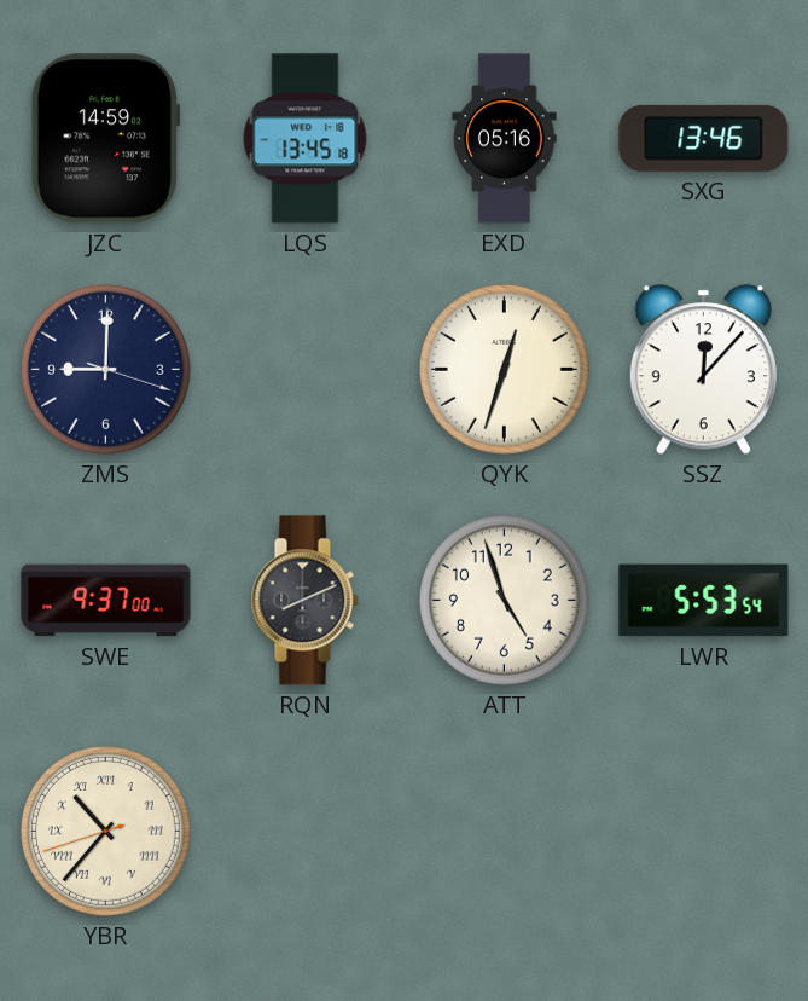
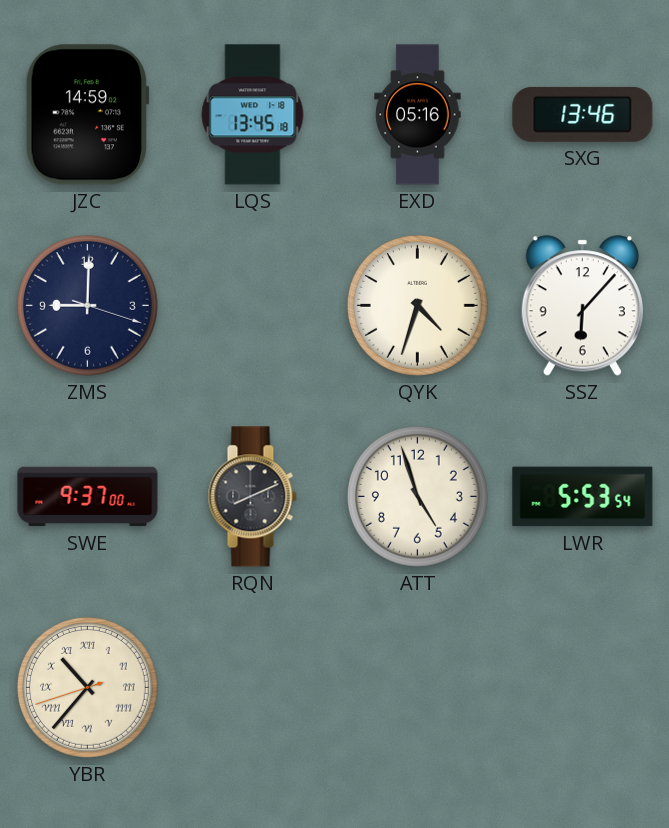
QYK: 12:33 -> 4:33
SSZ: 12:07 -> 6:07
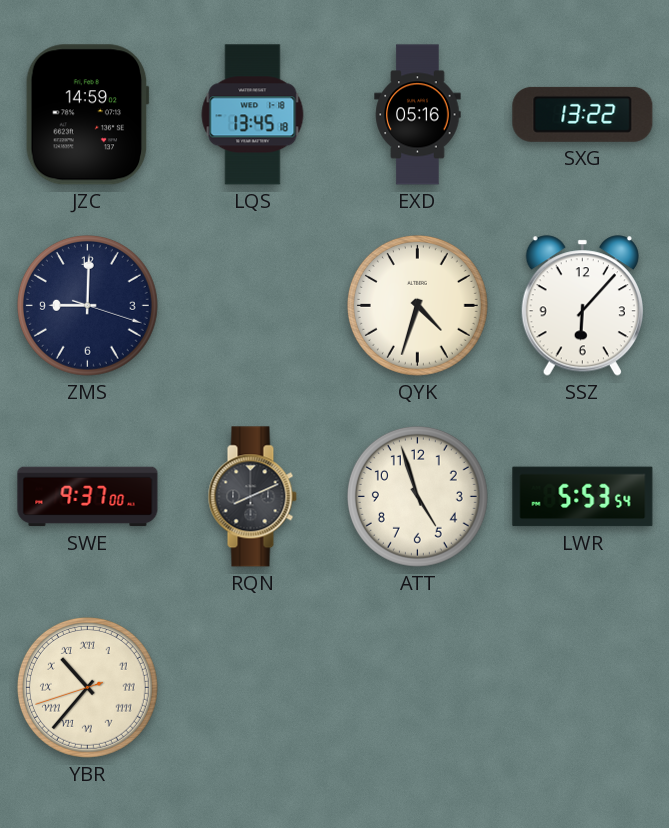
SXG: 13:46 -> 13:22
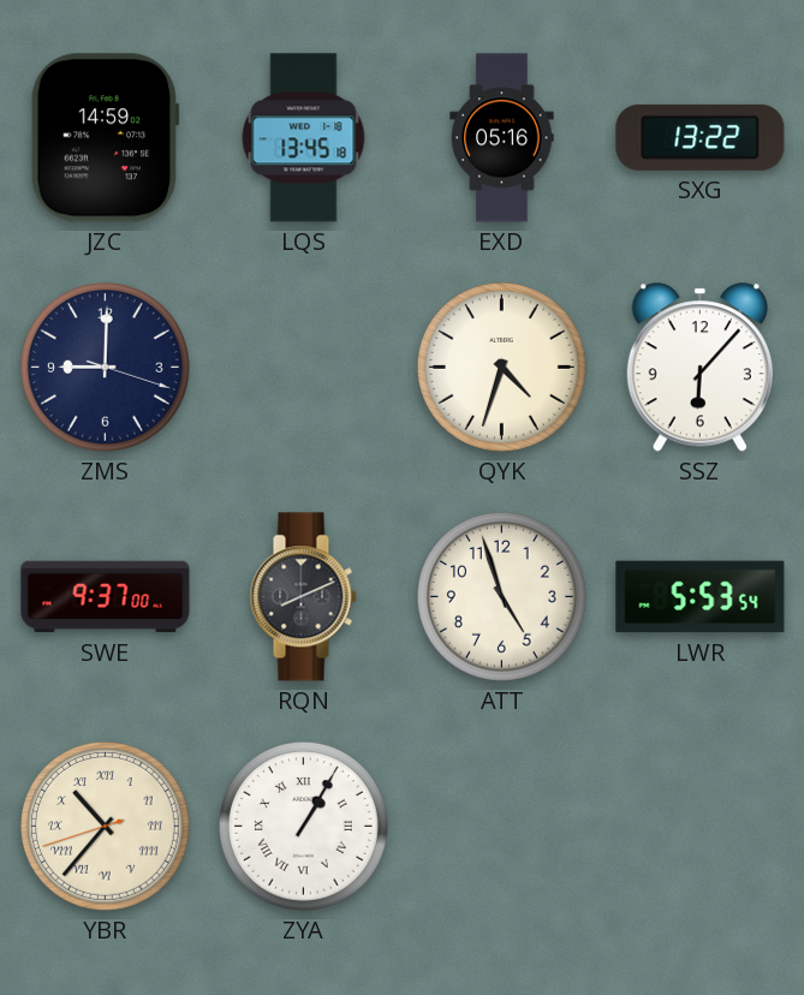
ZYA: none -> 1:05
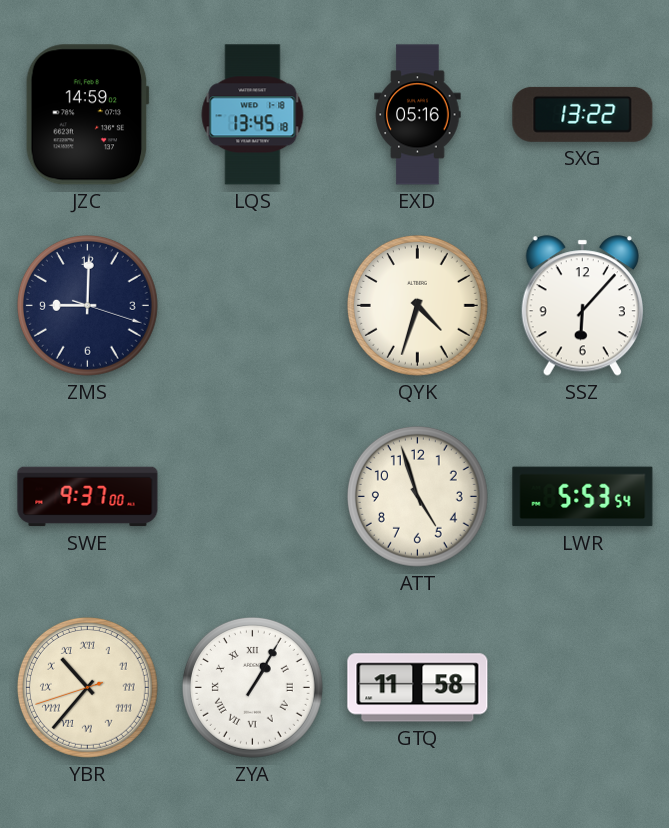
RQN: 8:11 -> none
GTQ: none -> 11:58
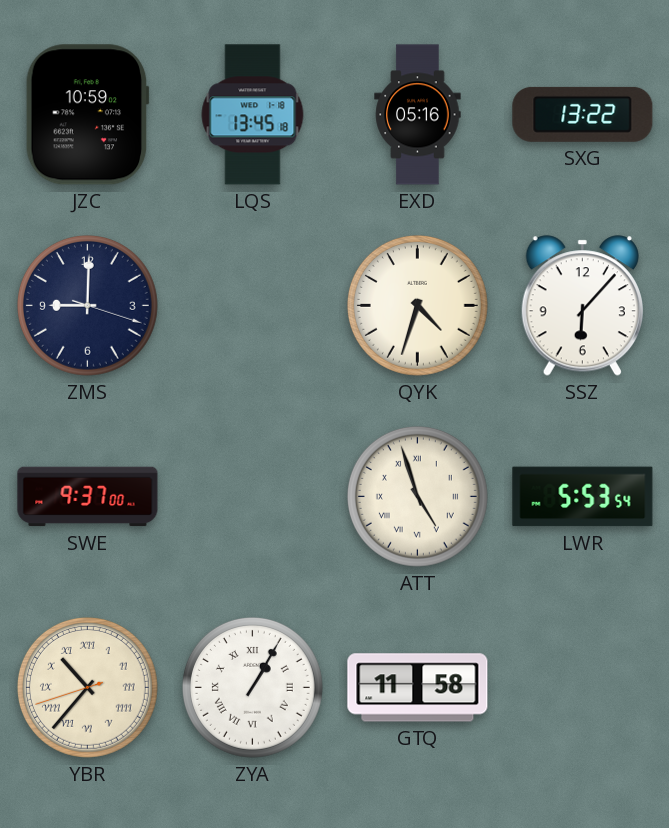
JZC: 14:59 -> 10:59
ATT numerals: Arabic -> Roman
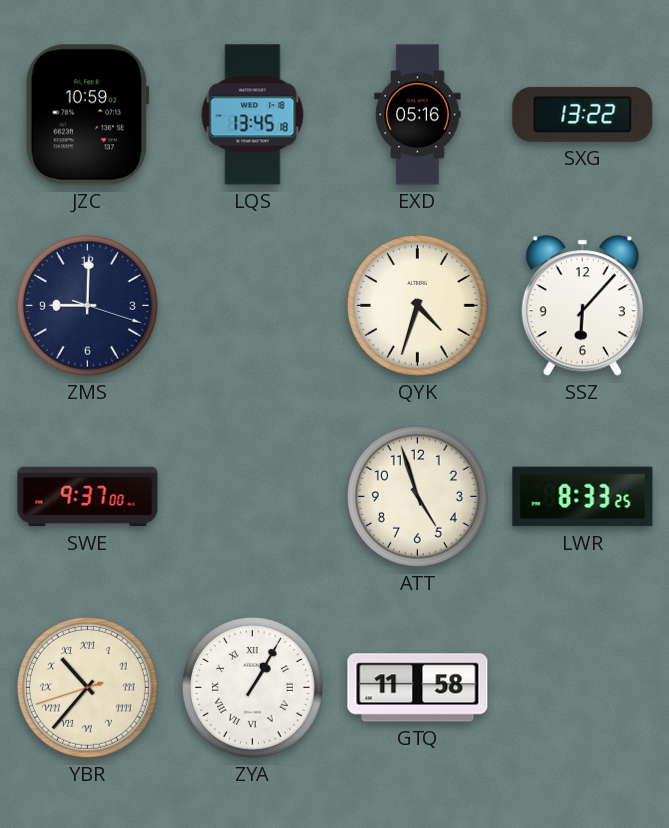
ATT numerals: Roman -> Arabic
LWR: 5:53 -> 8:33
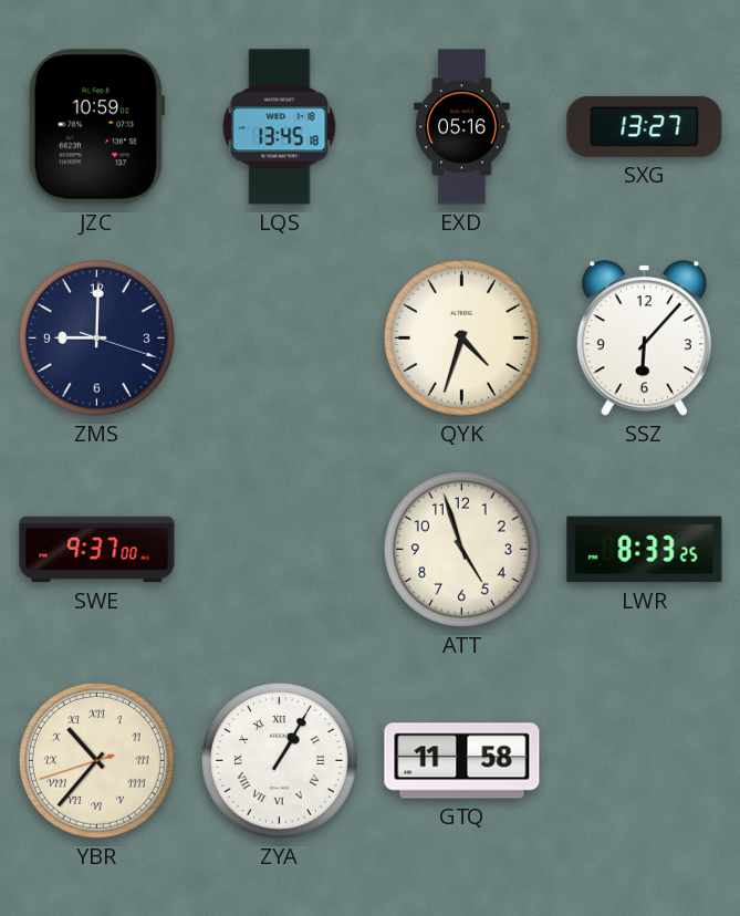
SXG: 13:22 -> 13:27
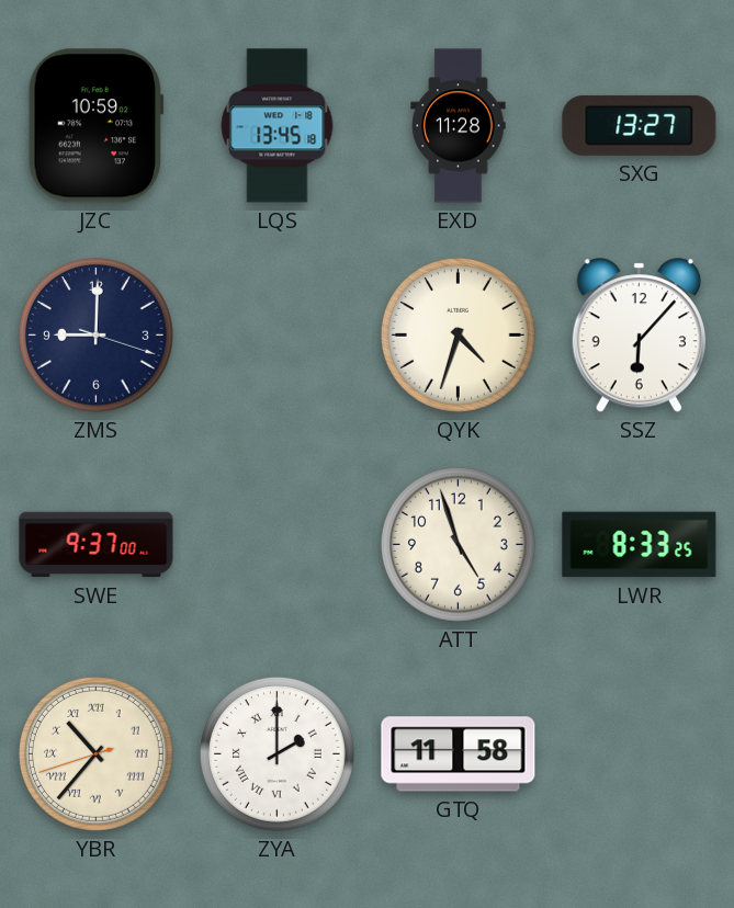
EXD: 05:16 -> 11:28
ZYA: 1:05 -> 2:00
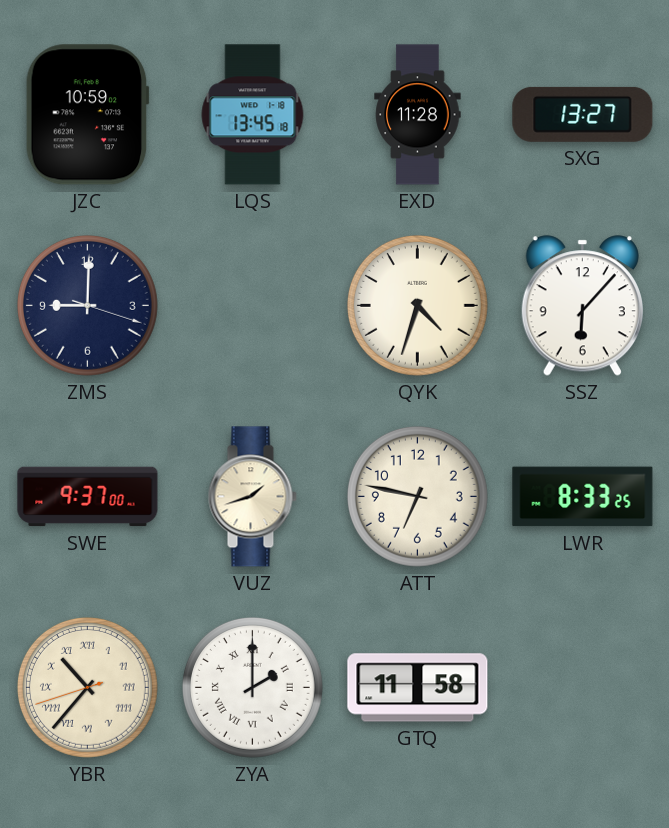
VUZ: none -> 1:42
ATT: 4:57 -> 6:47
